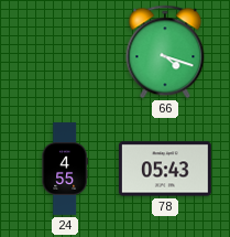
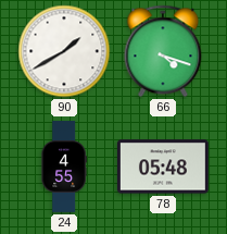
90: none -> 1:40
78: 05:43 -> 05:48
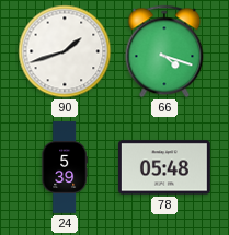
90: 1:40 -> 1:42
24: 4:55 -> 5:39
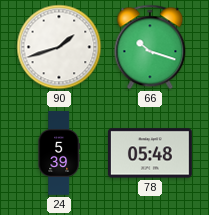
66: 4:18 -> 10:18
